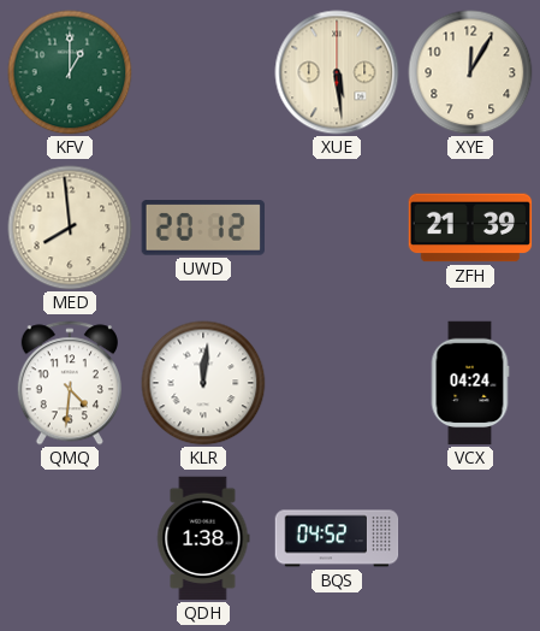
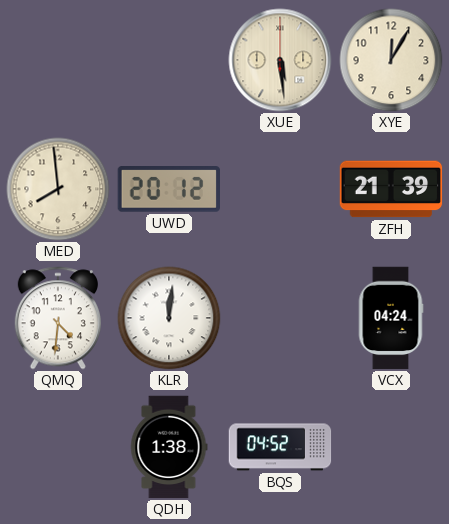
KFV: 1:00 -> none
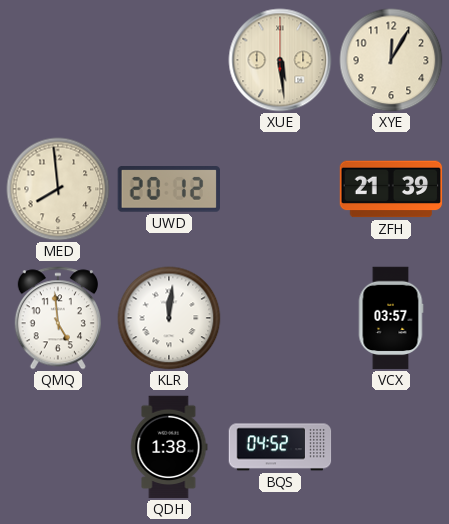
QMQ: 4:31 -> 4:59
VCX: 04:24 -> 03:57
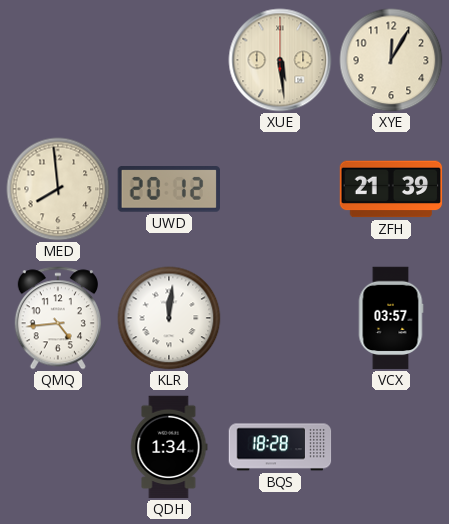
QMQ: 4:59 -> 4:44
QDH: 1:38 -> 1:34
BQS: 04:52 -> 18:28
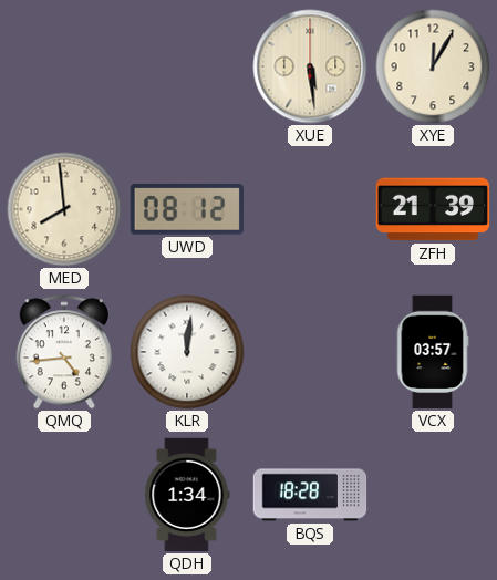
UWD: 20:12 -> 08:12
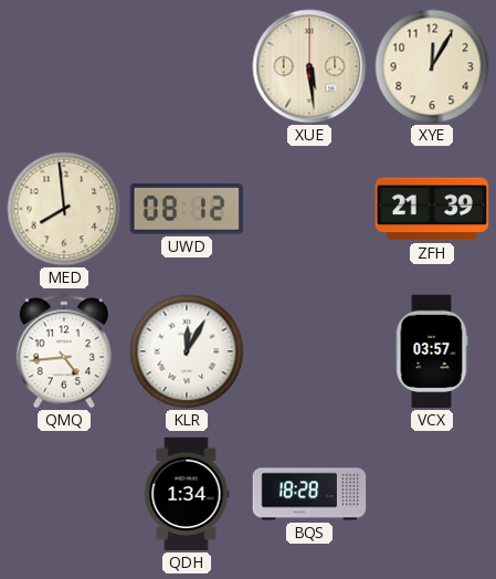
KLR: 12:01 -> 12:05
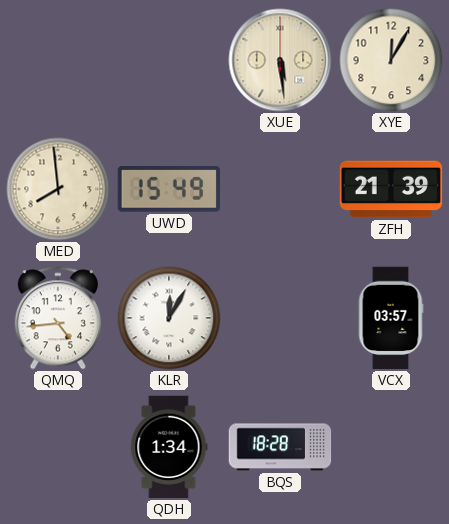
UWD: 08:12 -> 15:49
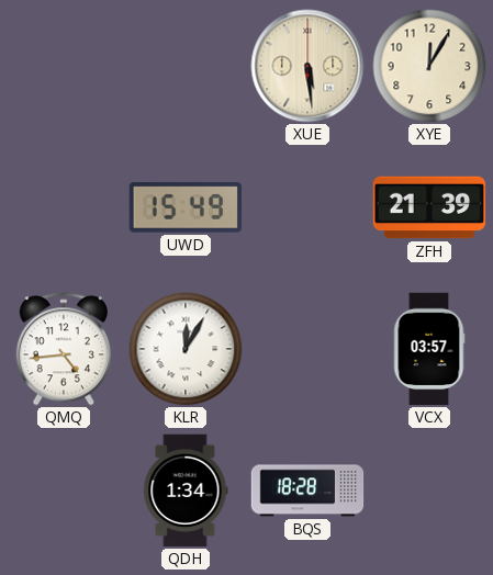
MED: 7:59 -> none
